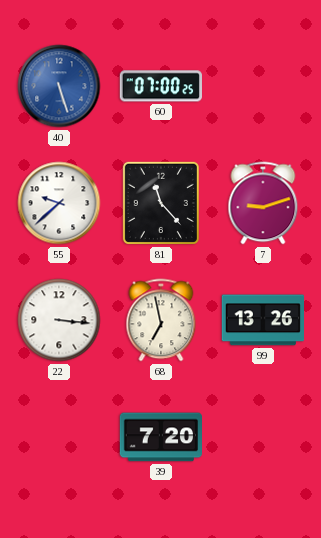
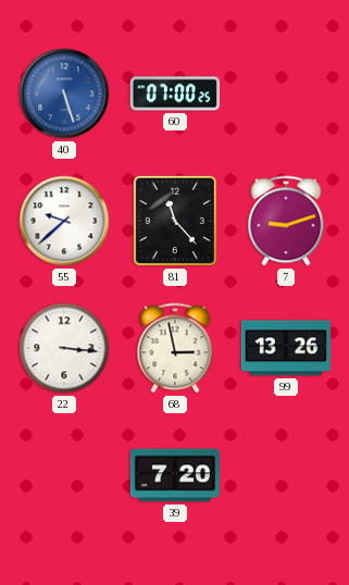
68: 6:58 -> 2:58
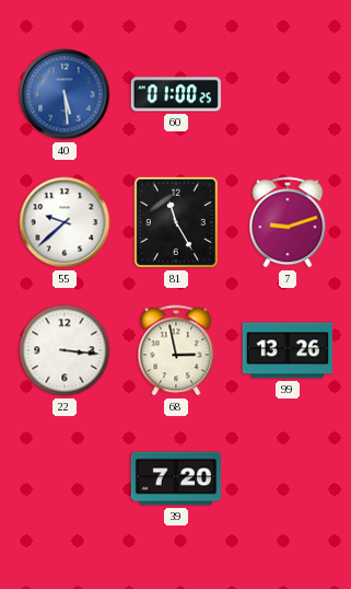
40: 5:27 -> 5:29
60: 07:00 -> 01:00
81: 11:23 -> 11:25
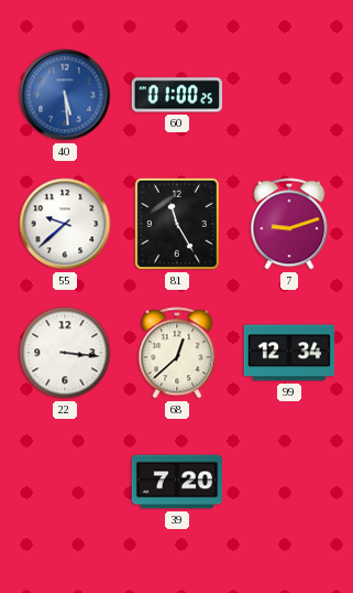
68: 2:58 -> 12:38
99: 13:26 -> 12:34
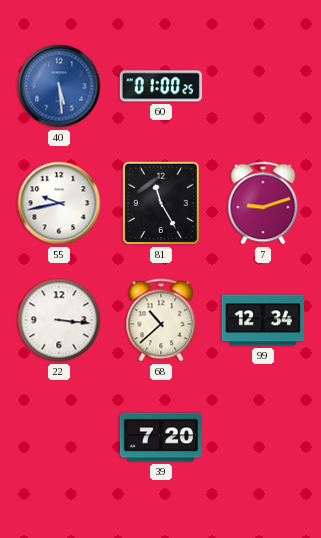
55: 9:38 -> 9:43
68: 12:38 -> 10:38
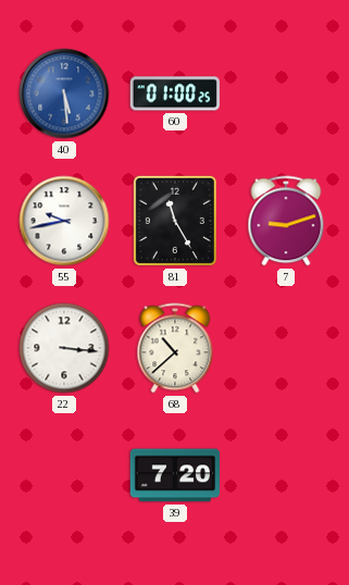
99: 12:34 -> none
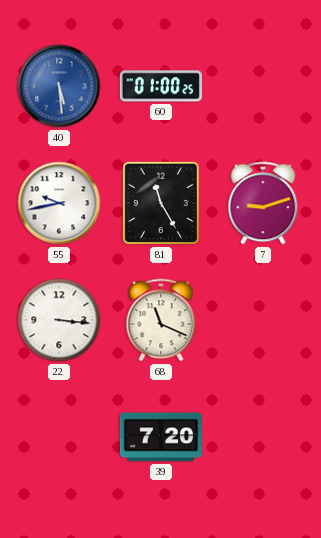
68: 10:38 -> 11:19
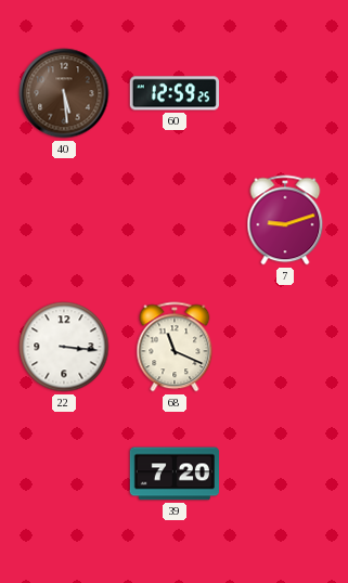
40 dial: blue -> brown
60: 01:00 -> 12:59
55: 9:43 -> none
81: 11:25 -> none
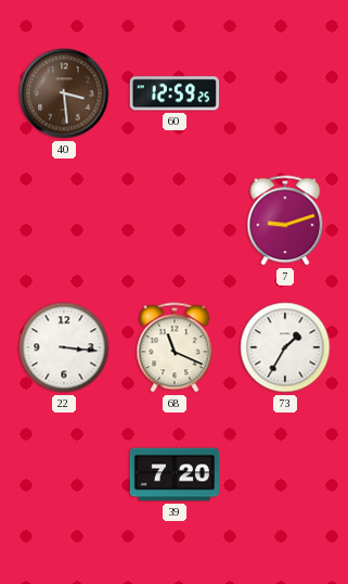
40: 5:29 -> 3:29
73: none -> 1:35
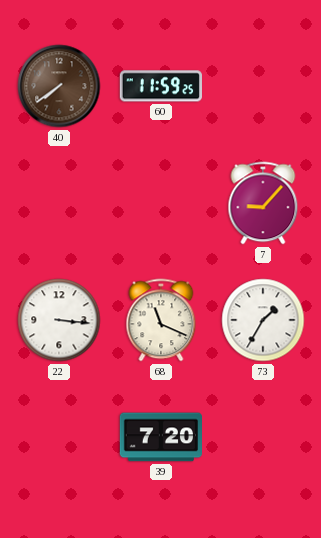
40: 3:29 -> 7:39
60: 12:59 -> 11:59
7: 9:12 -> 9:07
